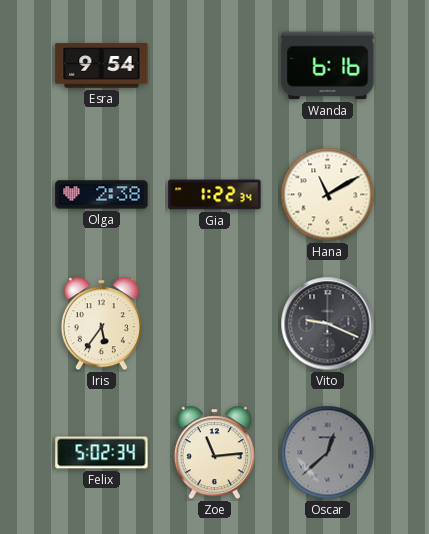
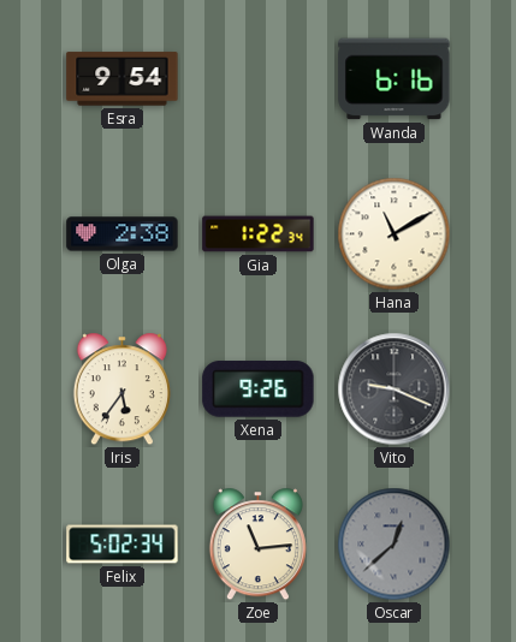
Xena: none -> 9:26
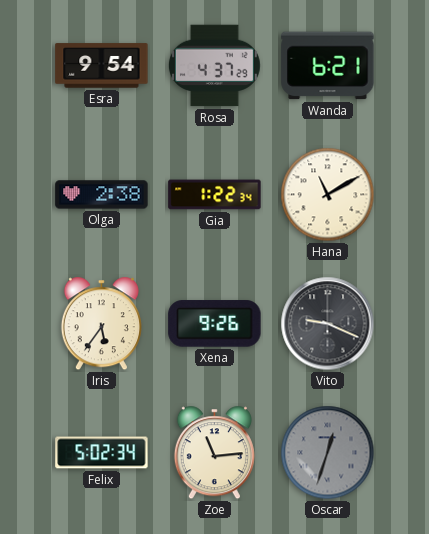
Rosa: none -> 4:37
Wanda: 6:16 -> 6:21
Oscar: 12:38 -> 12:33
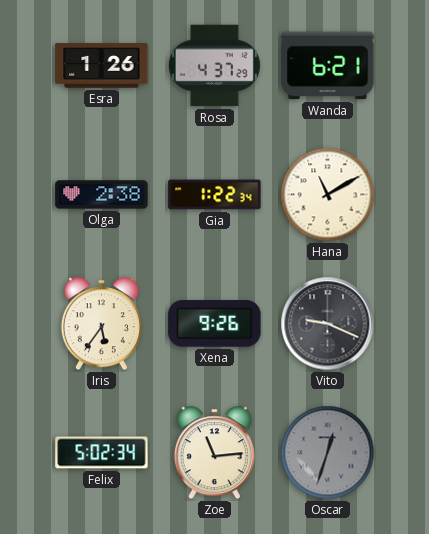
Esra: 9:54 -> 1:26
